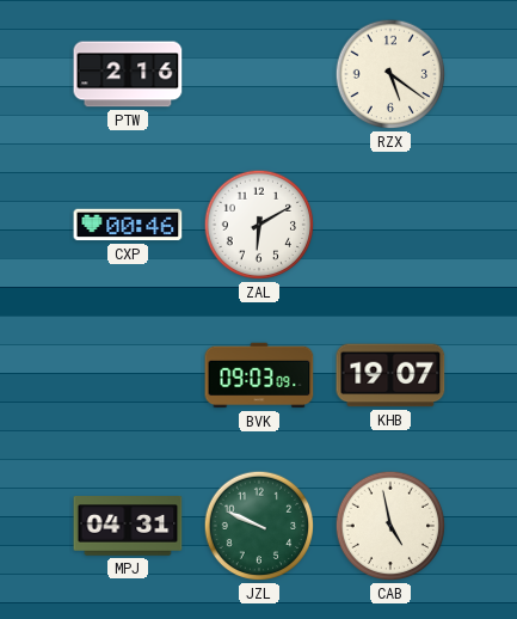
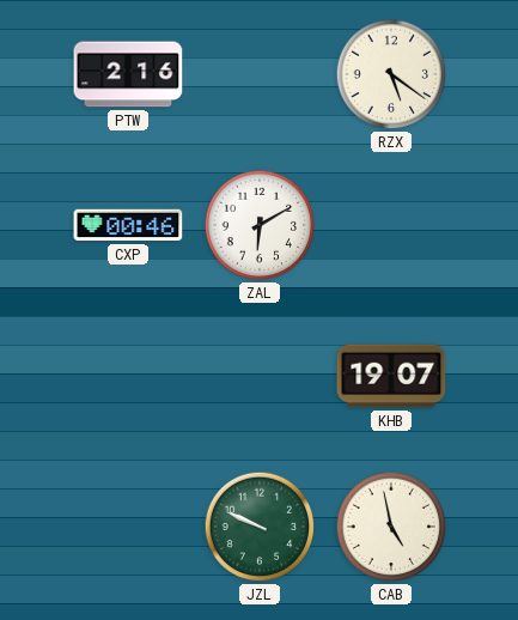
BVK: 09:03 -> none
MPJ: 04:31 -> none
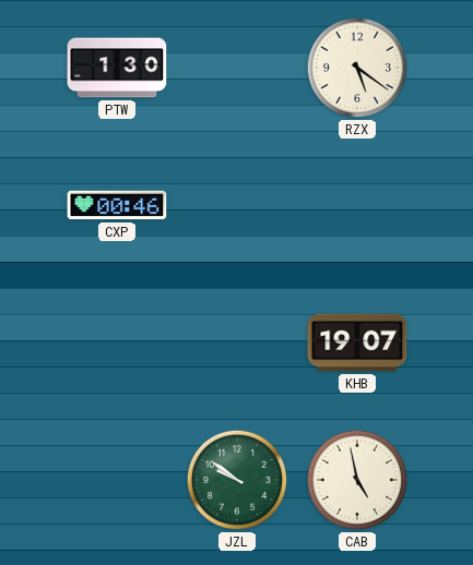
PTW: 2:16 -> 1:30
ZAL: 6:10 -> none
JZL: 9:49 -> 9:51
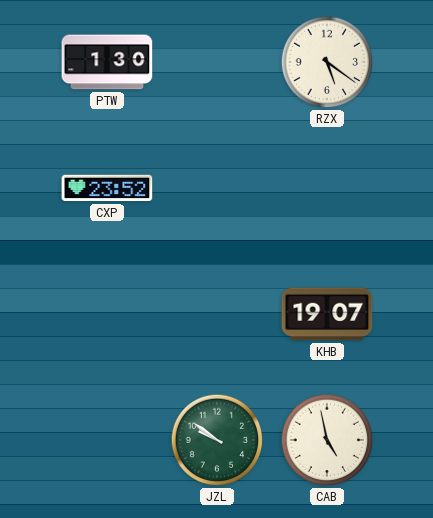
CXP: 00:46 -> 23:52
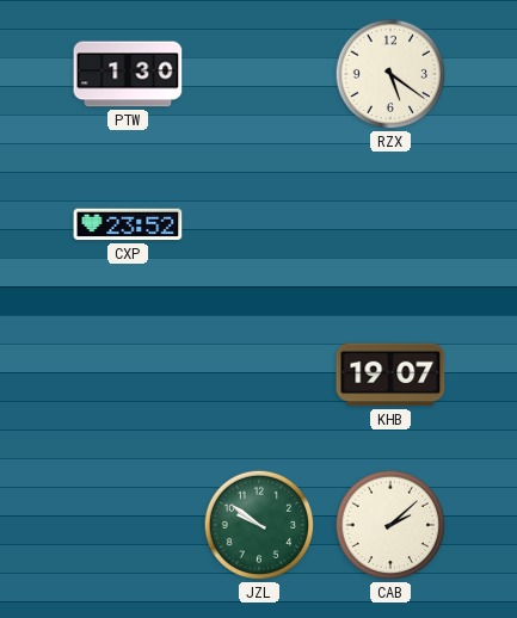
CAB: 4:58 -> 2:08
